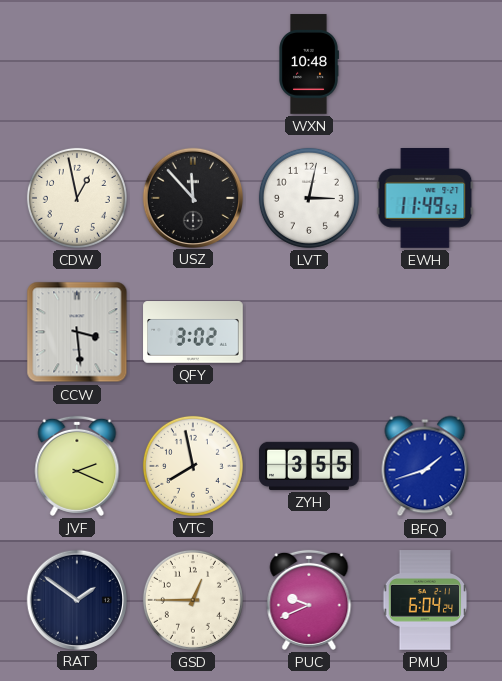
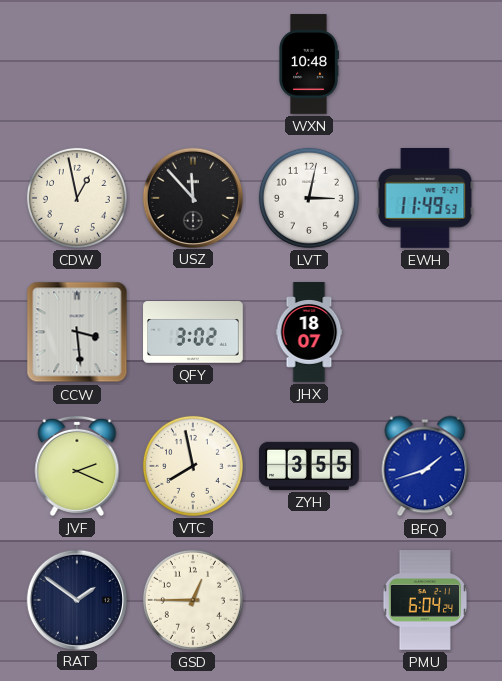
JHX: none -> 18:07
PUC: 9:41 -> none
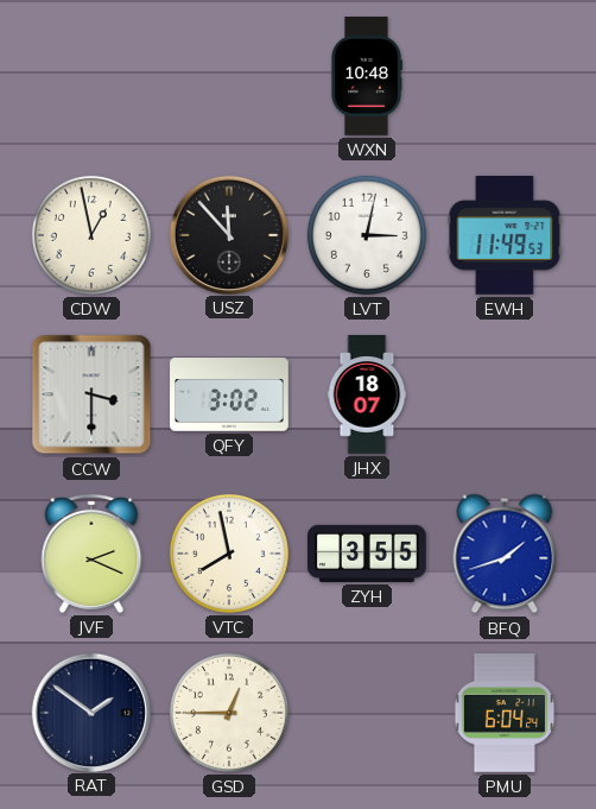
CCW: 3:29 -> 3:30
